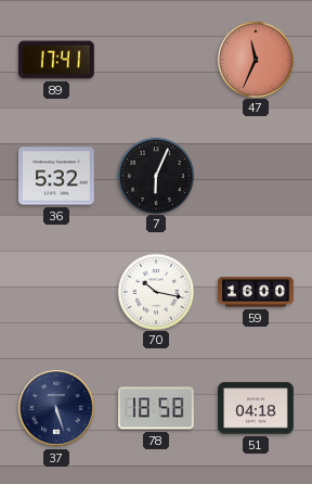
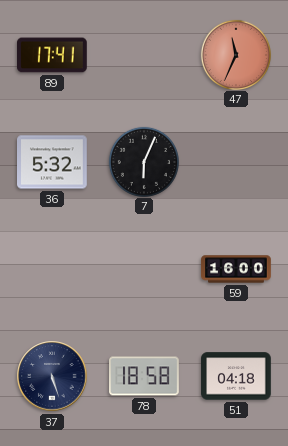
70: 10:17 -> none
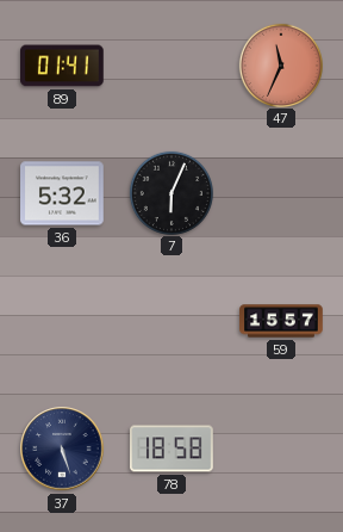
89: 17:41 -> 01:41
59: 16:00 -> 15:57
51: 04:18 -> none
